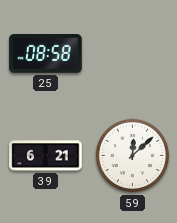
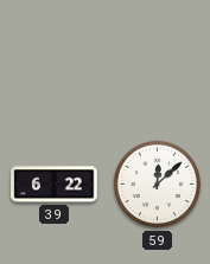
25: 08:58 -> none
39: 6:21 -> 6:22
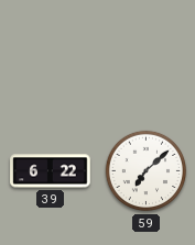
59: 12:08 -> 7:08
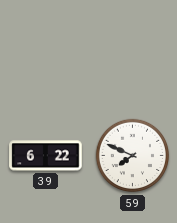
59: 7:08 -> 7:49
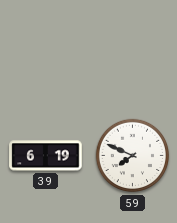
39: 6:22 -> 6:19
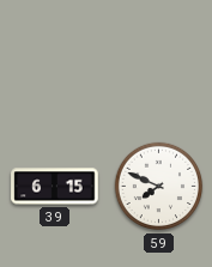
39: 6:19 -> 6:15
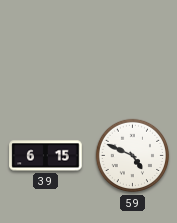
59: 7:49 -> 4:49
